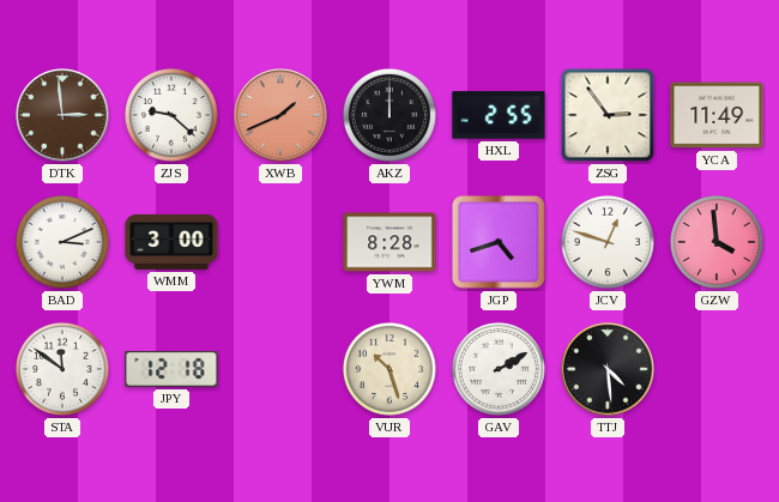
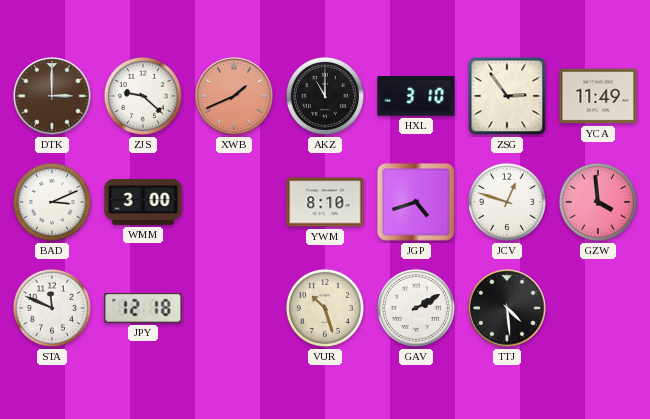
DTK: 2:59 -> 3:00
AKZ: 12:00 -> 11:00
HXL: 2:55 -> 3:10
YWM: 8:28 -> 8:10
STA: 11:51 -> 11:49
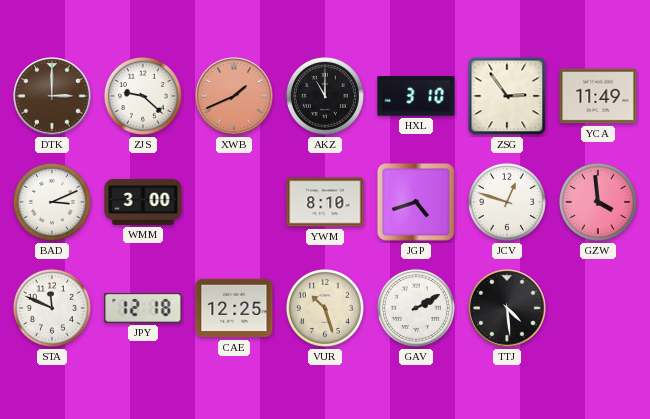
CAE: none -> 12:25
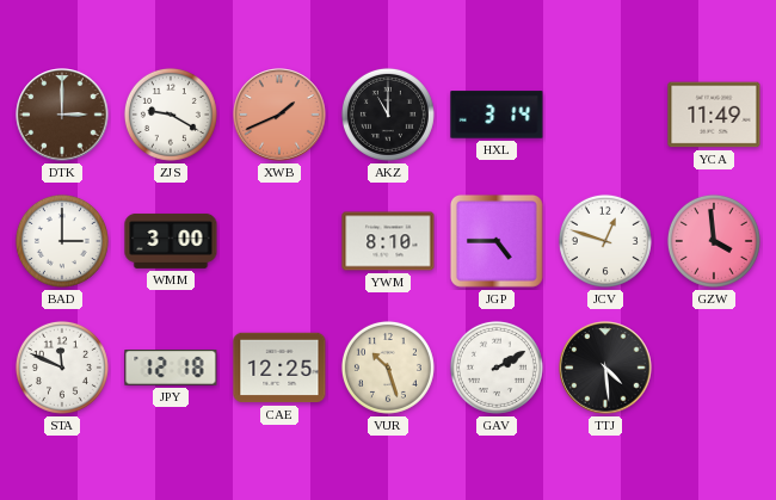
ZJS: 9:22 -> 9:20
HXL: 3:10 -> 3:14
ZSG: 2:54 -> none
BAD: 3:11 -> 3:00
JGP: 4:42 -> 4:45
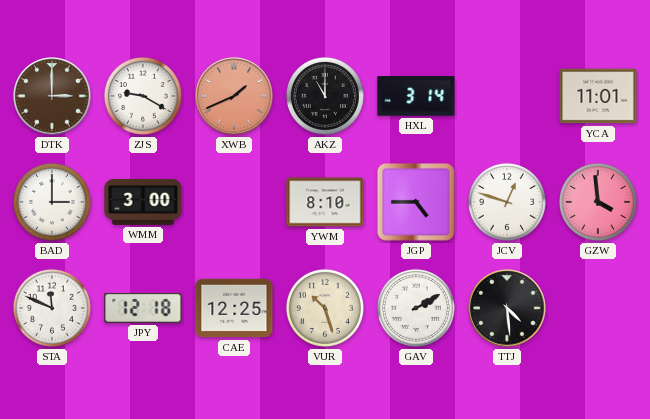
YCA: 11:49 -> 11:01
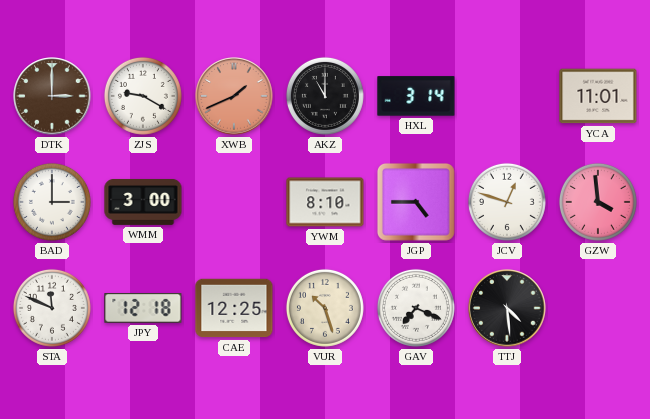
GAV: 2:10 -> 7:19
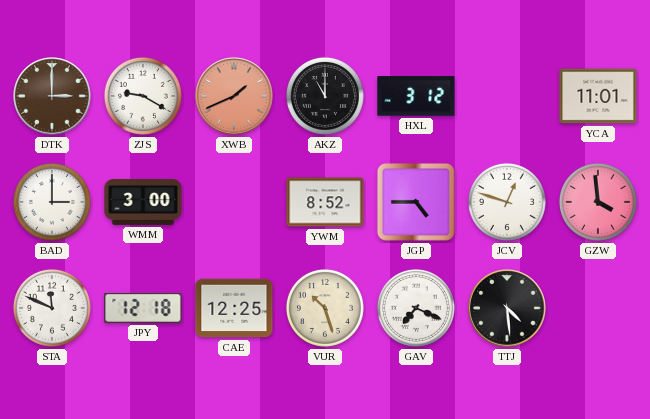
HXL: 3:14 -> 3:12
YWM: 8:10 -> 8:52
